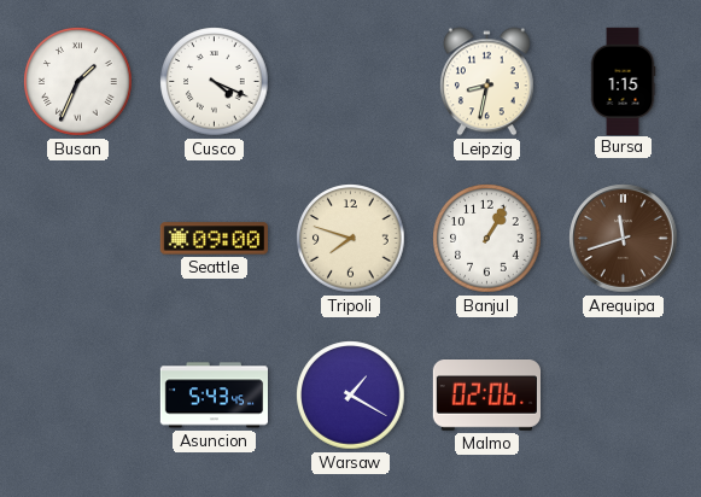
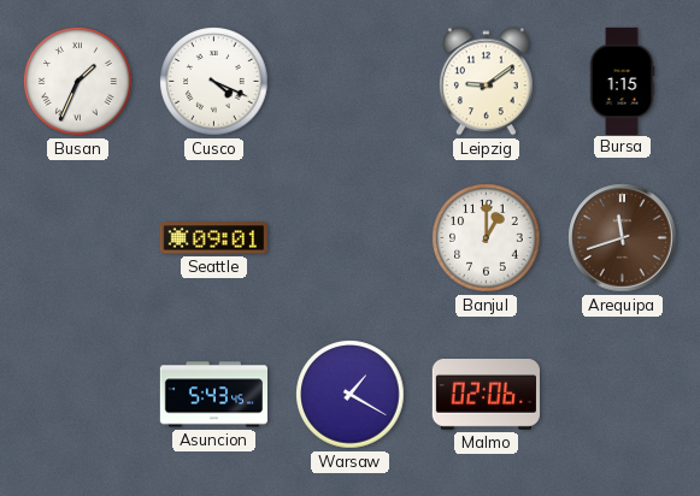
Leipzig: 8:32 -> 9:09
Seattle: 09:00 -> 09:01
Tripoli: 7:48 -> none
Banjul: 1:05 -> 1:00
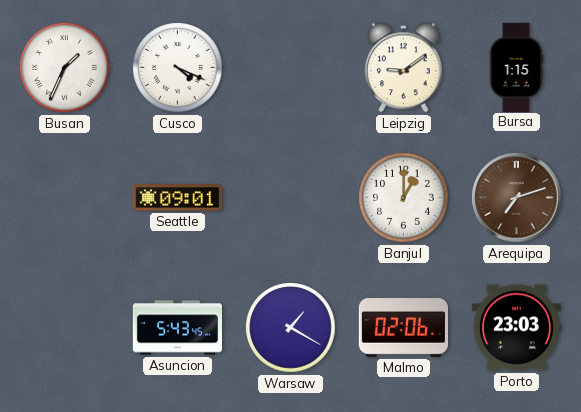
Arequipa: 11:42 -> 7:12
Porto: none -> 23:03
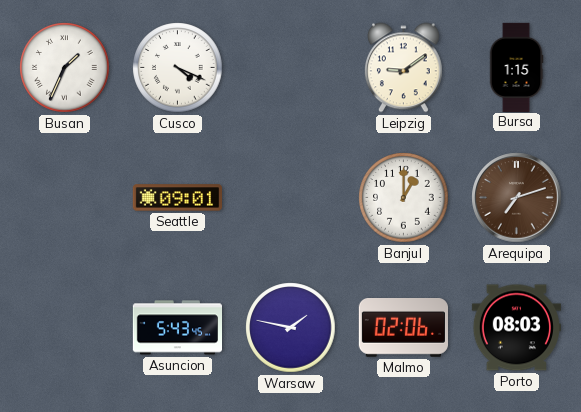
Warsaw: 1:20 -> 1:47
Porto: 23:03 -> 08:03
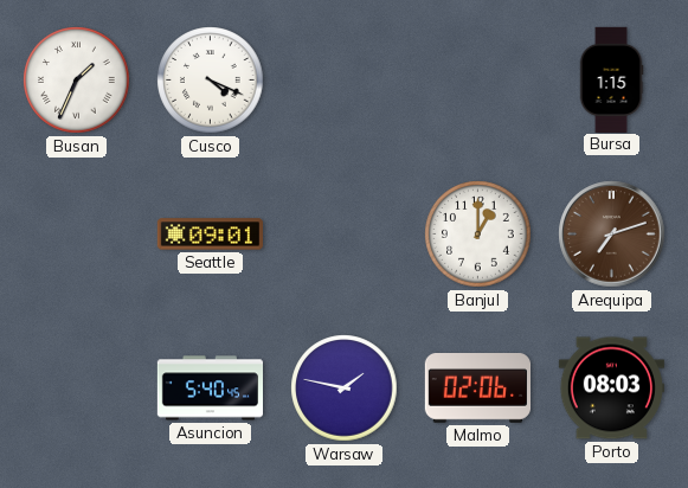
Leipzig: 9:09 -> none
Asuncion: 5:43 -> 5:40
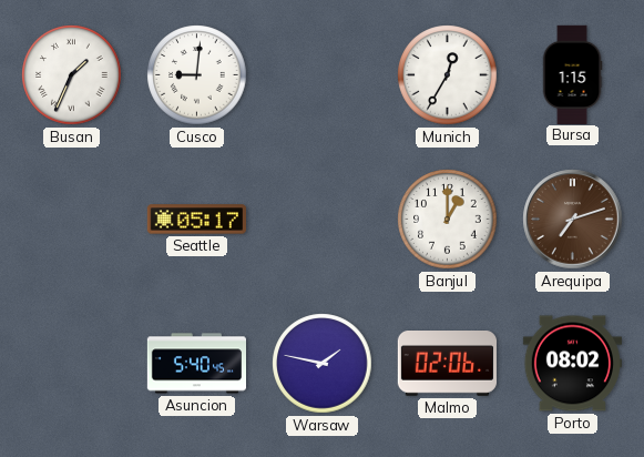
Cusco: 4:19 -> 9:01
Munich: none -> 12:35
Seattle: 09:01 -> 05:17
Porto: 08:03 -> 08:02
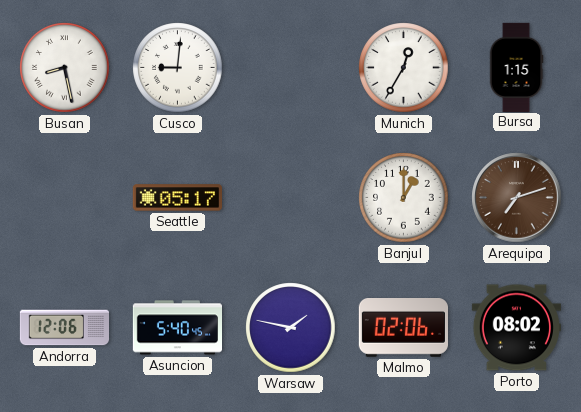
Busan: 1:34 -> 8:28
Andorra: none -> 12:06
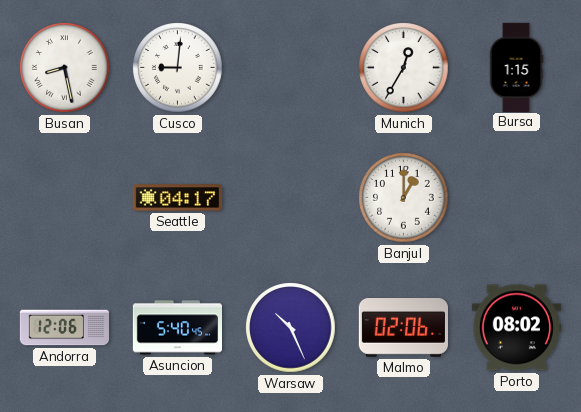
Seattle: 05:17 -> 04:17
Arequipa: 7:12 -> none
Warsaw: 1:47 -> 10:26
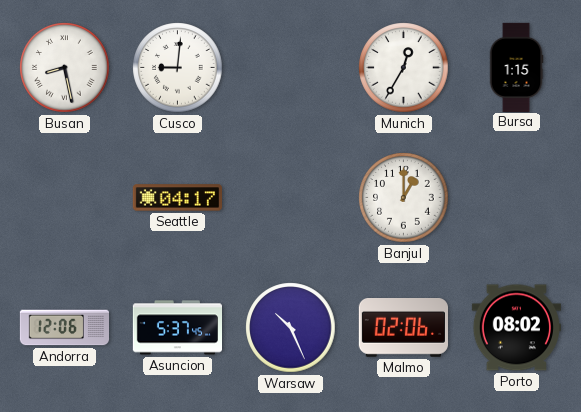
Asuncion: 5:40 -> 5:37
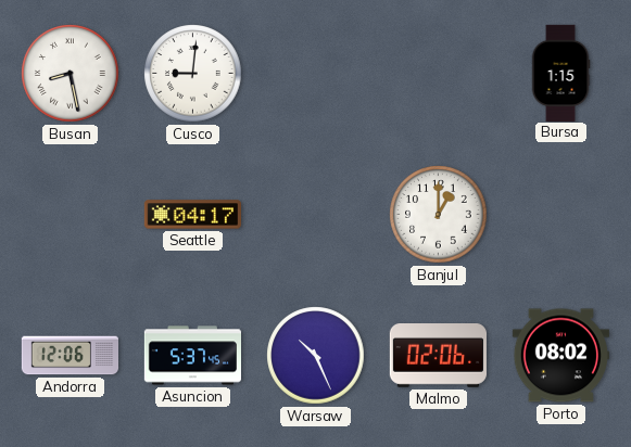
Munich: 12:35 -> none
